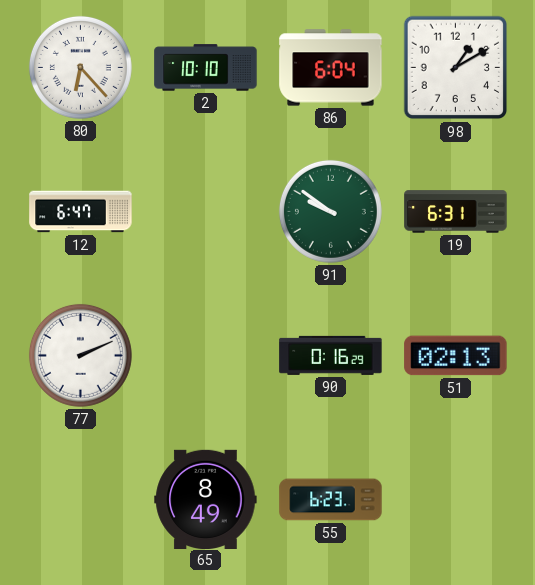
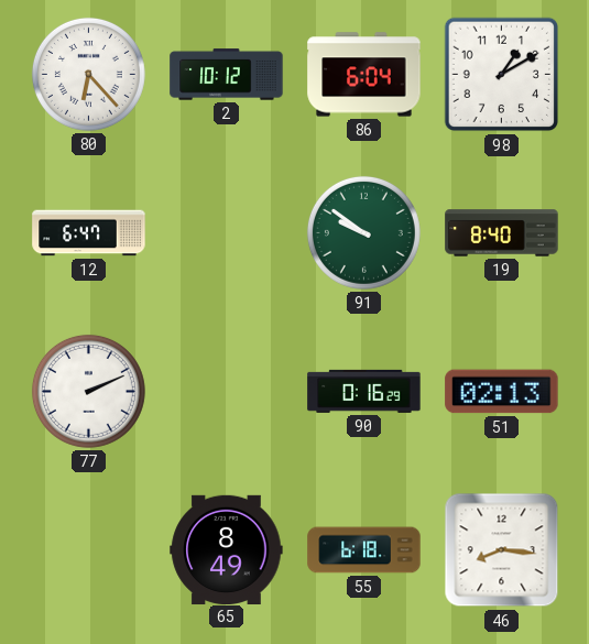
2: 10:10 -> 10:12
19: 6:31 -> 8:40
55: 6:23 -> 6:18
46: none -> 8:16
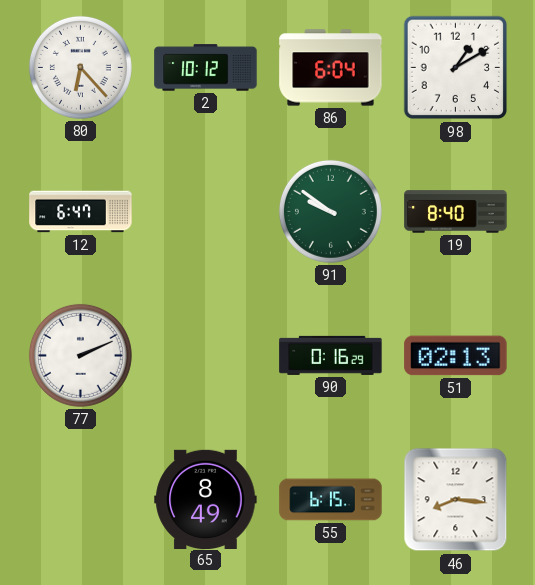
55: 6:18 -> 6:15
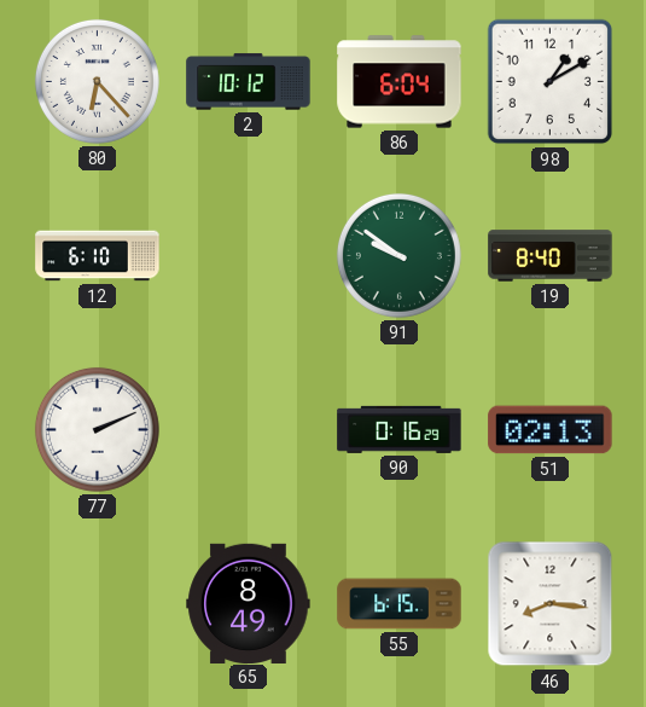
12: 6:47 -> 6:10
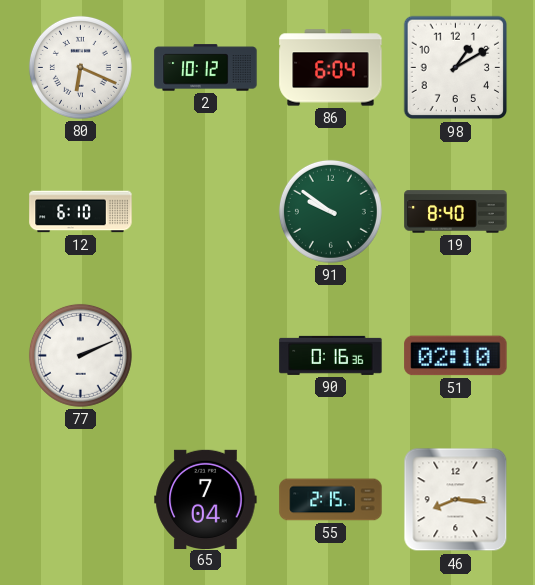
80: 6:23 -> 6:19
90: 0:16:29 -> 0:16:36
51: 02:13 -> 02:10
65: 8:49 -> 7:04
55: 6:15 -> 2:15
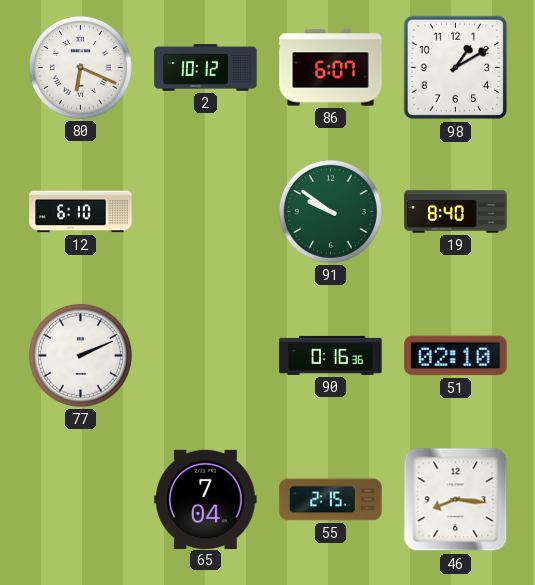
86: 6:04 -> 6:07
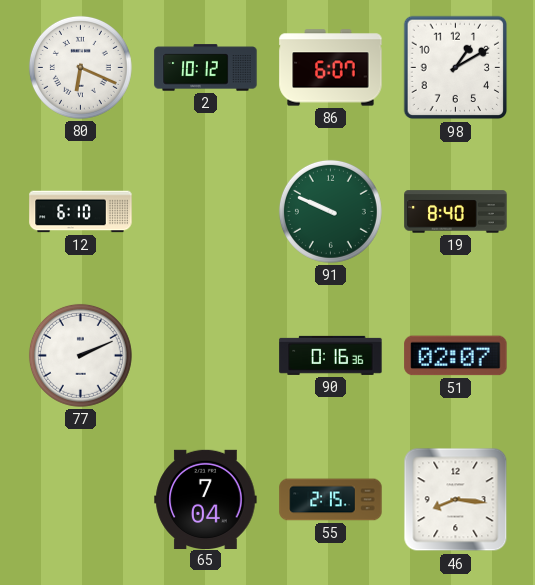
91: 9:51 -> 9:49
51: 02:10 -> 02:07
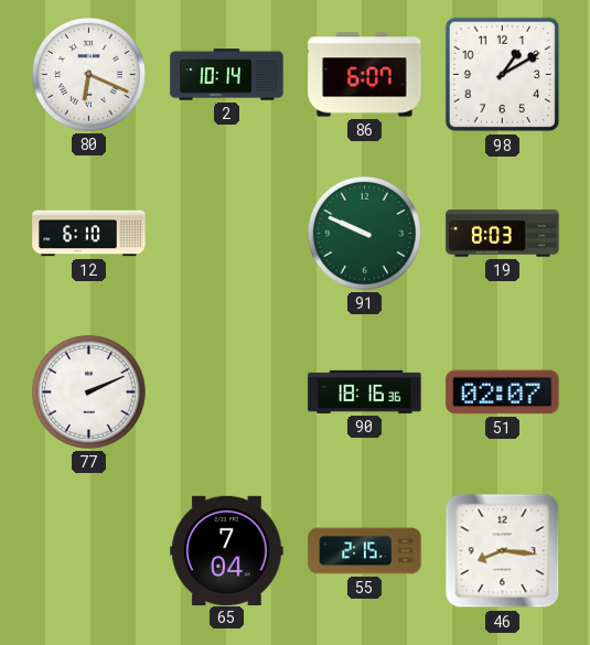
2: 10:12 -> 10:14
19: 8:40 -> 8:03
90: 0:16 -> 18:16
